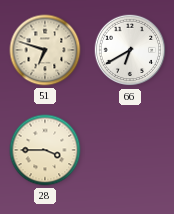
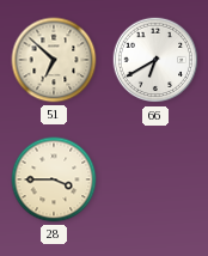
51: 6:48 -> 6:52
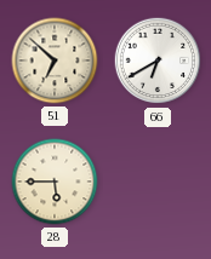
28: 3:45 -> 5:45
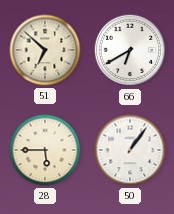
50: none -> 1:06
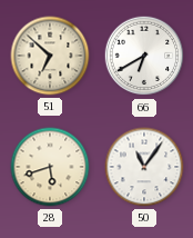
28: 5:45 -> 5:42
50: 1:06 -> 11:06
